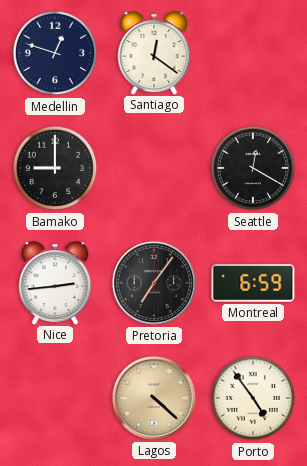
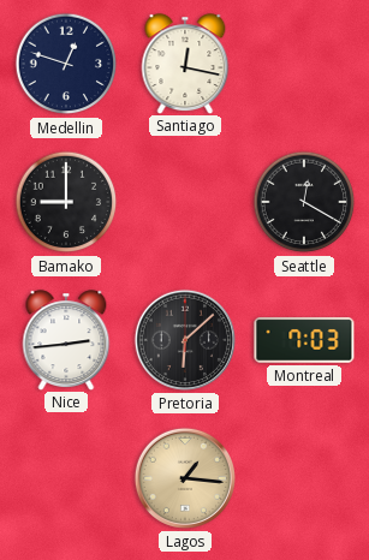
Santiago: 12:21 -> 12:17
Pretoria: 7:06 -> 6:08
Montreal: 6:59 -> 7:03
Lagos: 4:22 -> 1:16
Porto: 4:54 -> none
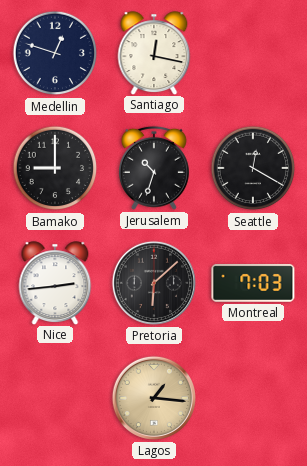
Jerusalem: none -> 10:33
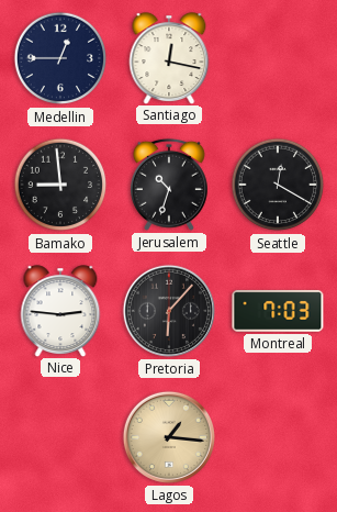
Medellin: 12:48 -> 12:45
Bamako: 9:00 -> 8:59
Nice: 2:44 -> 2:46
Pretoria: 6:08 -> 6:07
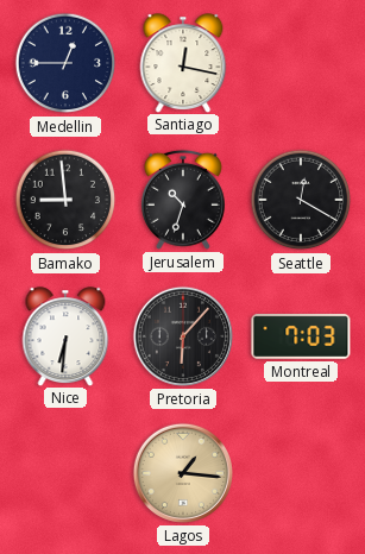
Nice: 2:46 -> 6:31
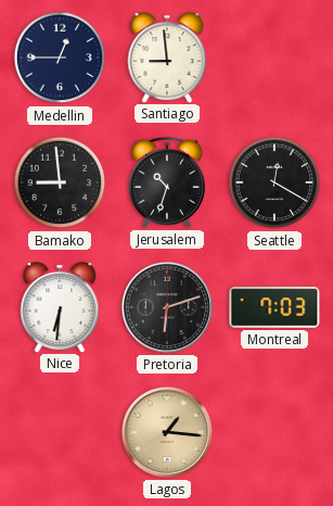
Santiago: 12:17 -> 8:59
Pretoria: 6:07 -> 6:12
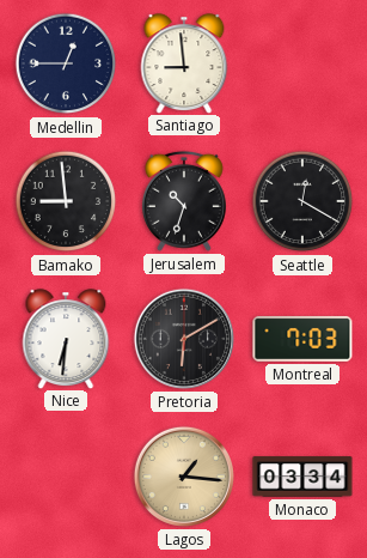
Pretoria: 6:12 -> 6:10
Monaco: none -> 03:34
